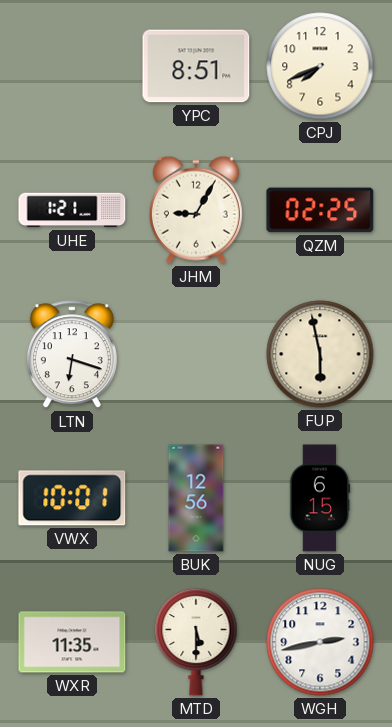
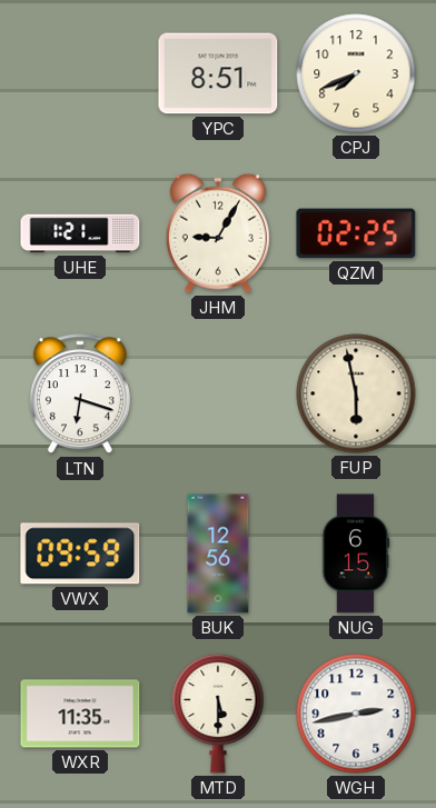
VWX: 10:01 -> 09:59
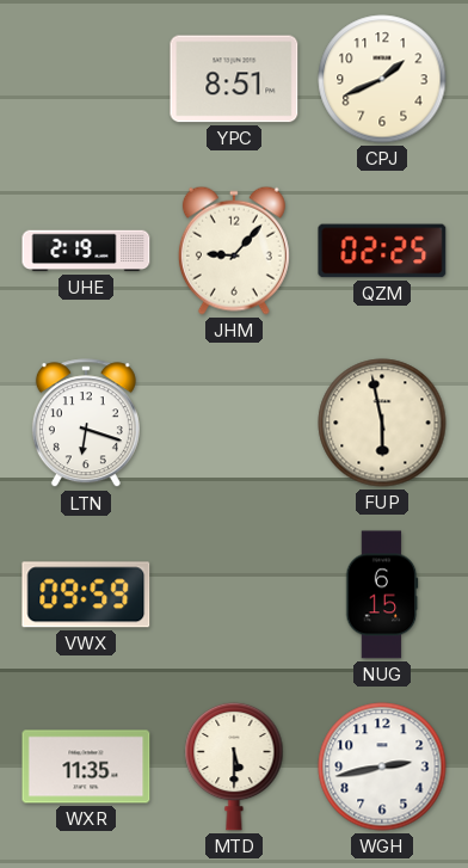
CPJ: 7:41 -> 1:41
UHE: 1:21 -> 2:19
JHM: 9:05 -> 9:07
BUK: 12:56 -> none
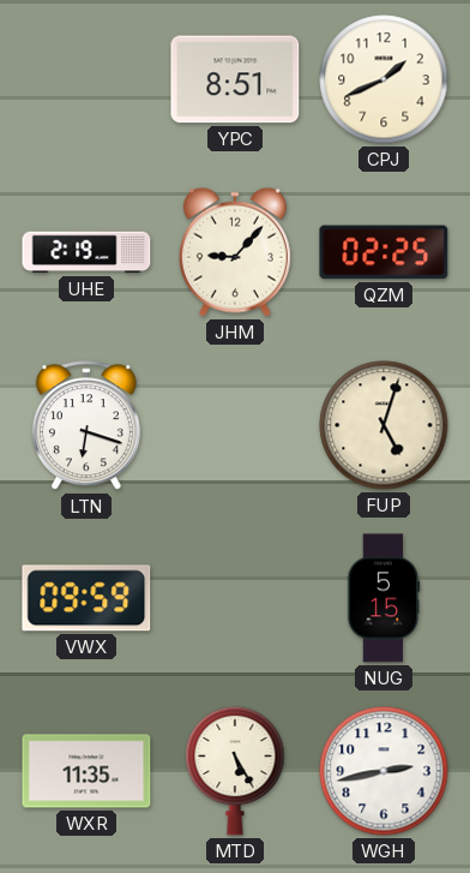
FUP: 5:58 -> 5:03
NUG: 6:15 -> 5:15
MTD: 5:30 -> 5:25
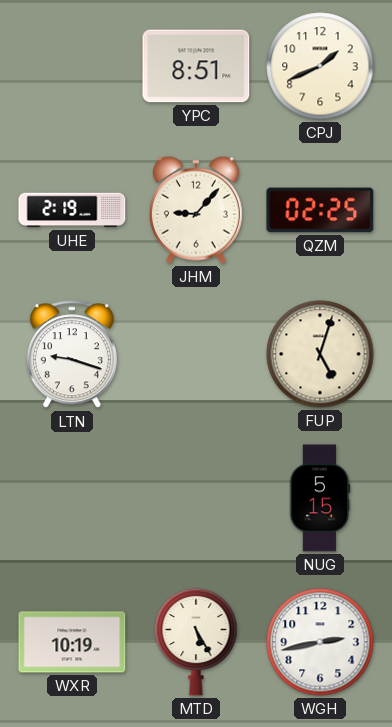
LTN: 6:18 -> 9:18
VWX: 09:59 -> none
WXR: 11:35 -> 10:19
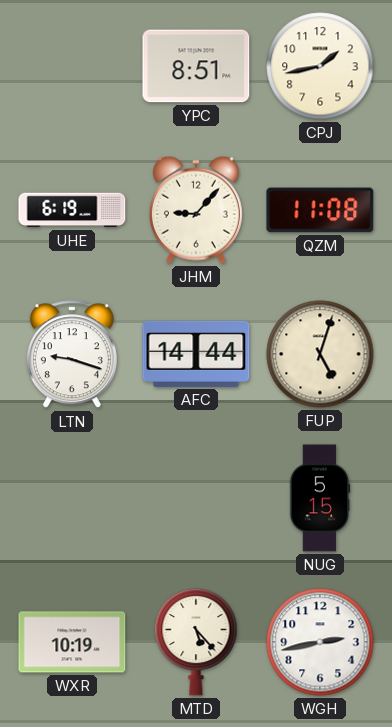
CPJ: 1:41 -> 1:43
UHE: 2:19 -> 6:19
QZM: 02:25 -> 11:08
AFC: none -> 14:44
MTD: 5:25 -> 5:23
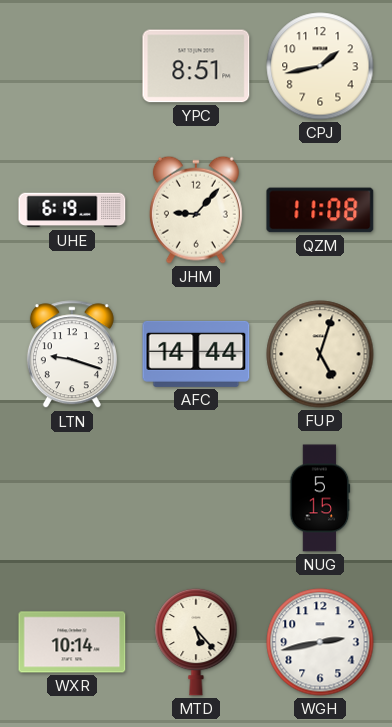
WXR: 10:19 -> 10:14
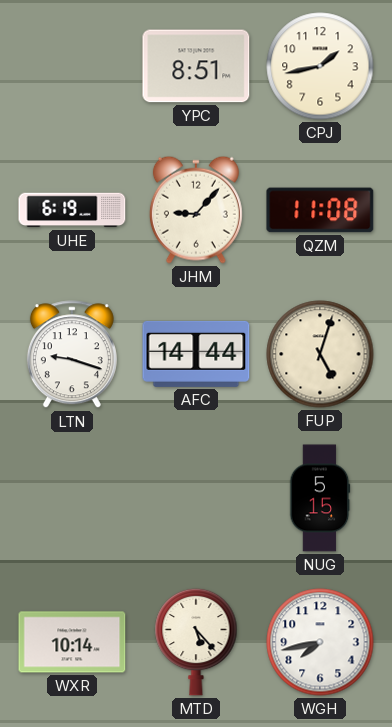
WGH: 2:43 -> 7:43
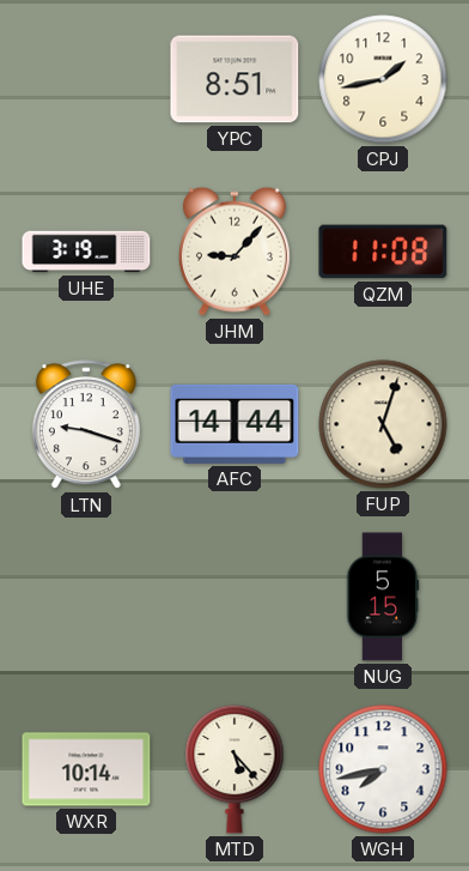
UHE: 6:19 -> 3:19
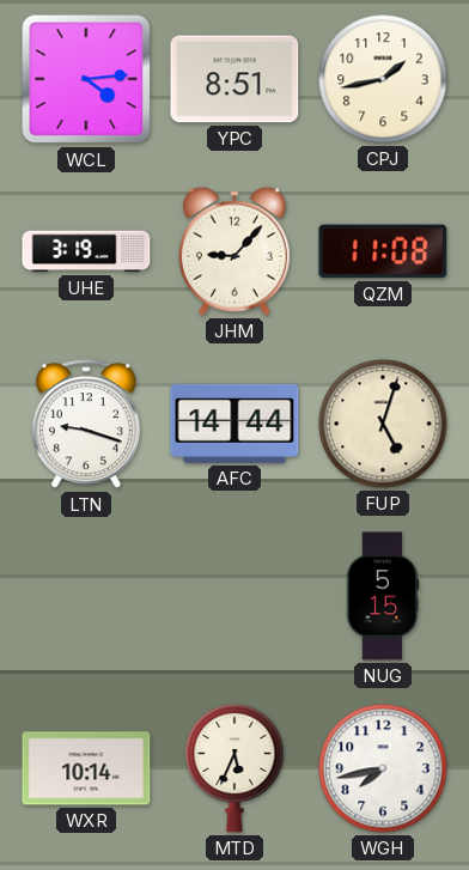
WCL: none -> 4:14
MTD: 5:23 -> 5:34
